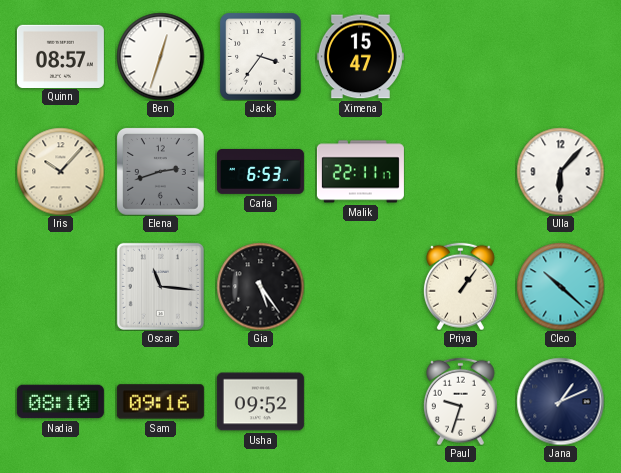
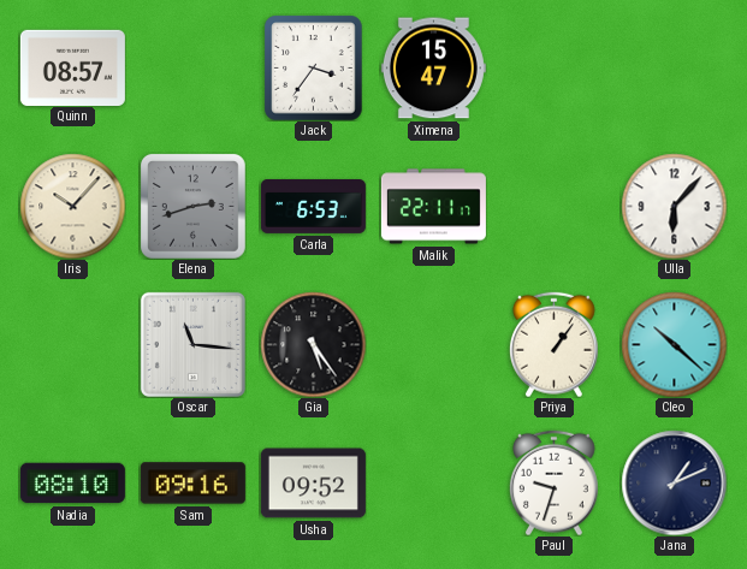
Ben: 12:33 -> none
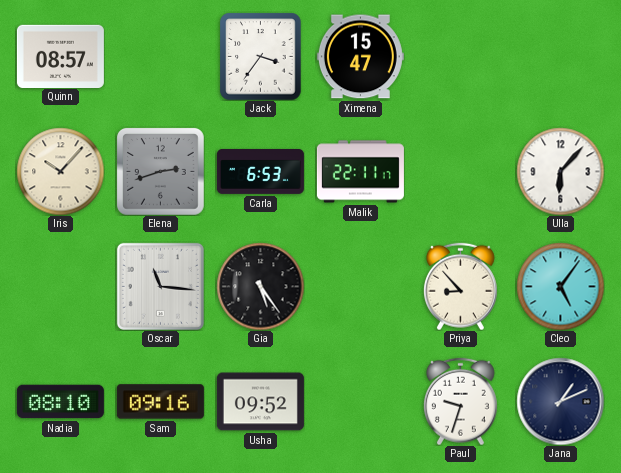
Priya: 1:06 -> 8:53
Cleo: 10:22 -> 5:06
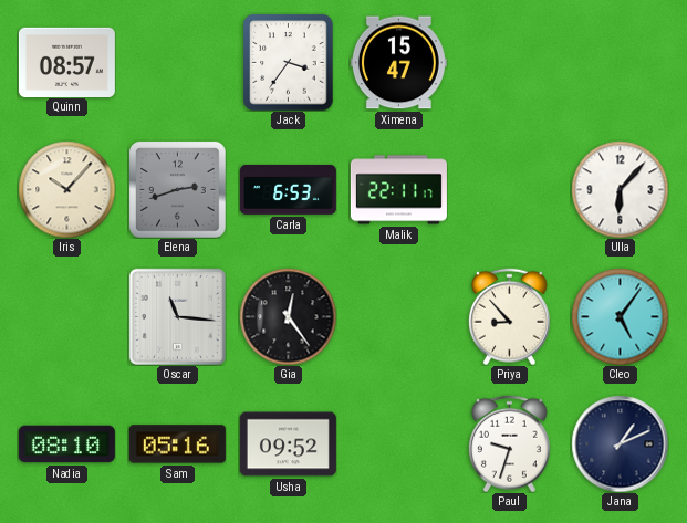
Gia: 5:24 -> 12:24
Sam: 09:16 -> 05:16
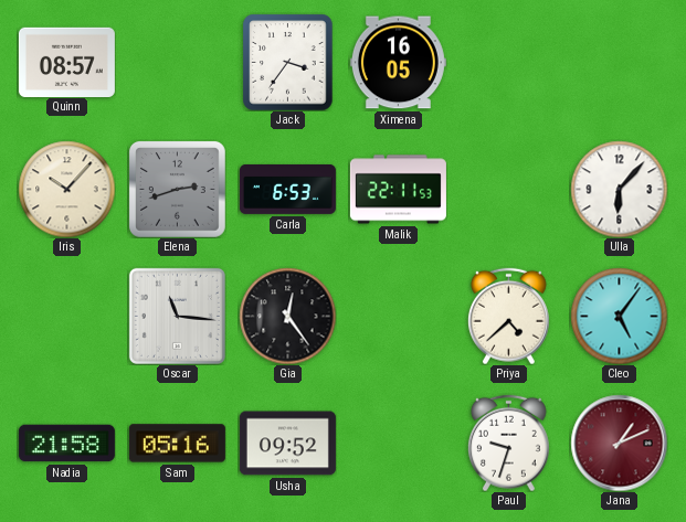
Ximena: 15:47 -> 16:05
Malik: 22:11:17 -> 22:11:53
Priya: 8:53 -> 4:38
Nadia: 08:10 -> 21:58
Jana dial: navy -> burgundy
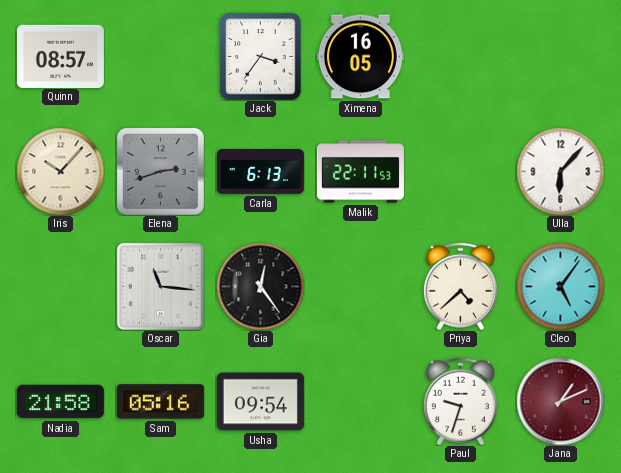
Carla: 6:53 -> 6:13
Usha: 09:52 -> 09:54
